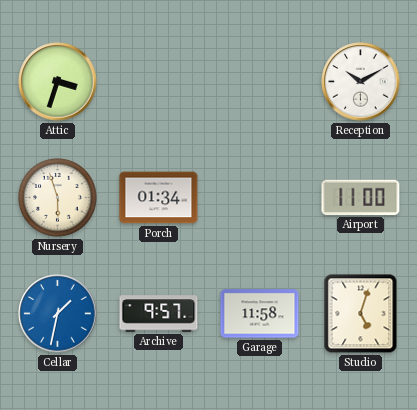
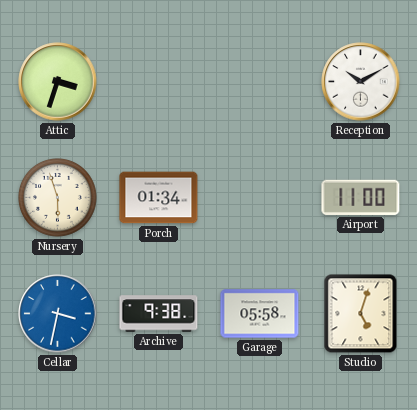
Cellar: 1:32 -> 3:32
Archive: 9:57 -> 9:38
Garage: 11:58 -> 05:58
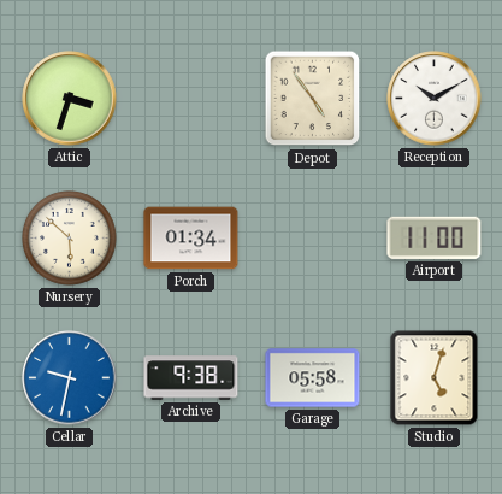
Depot: none -> 4:54
Nursery: 5:57 -> 5:52
Cellar: 3:32 -> 9:32
